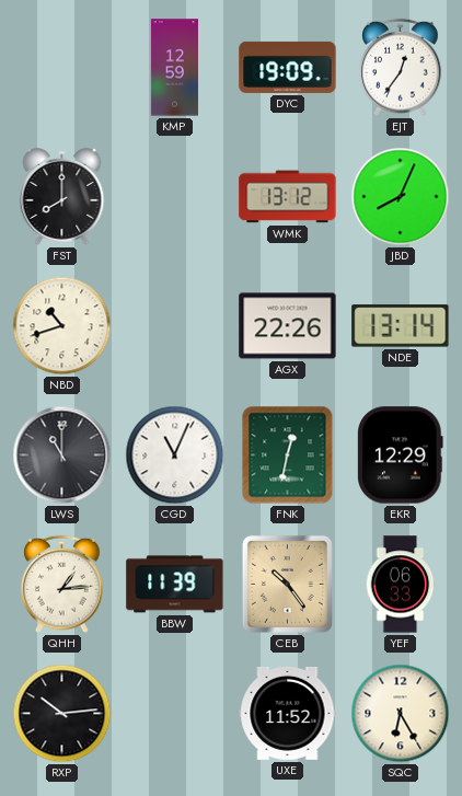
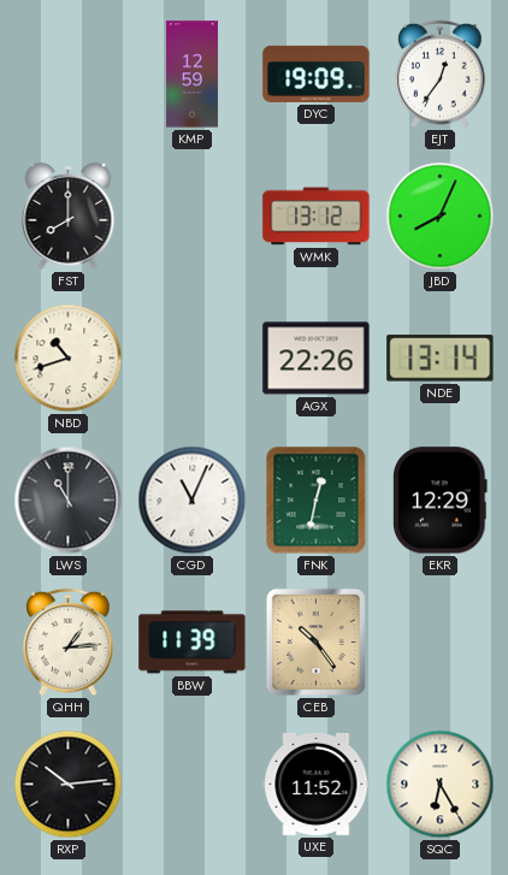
YEF: 06:33 -> none
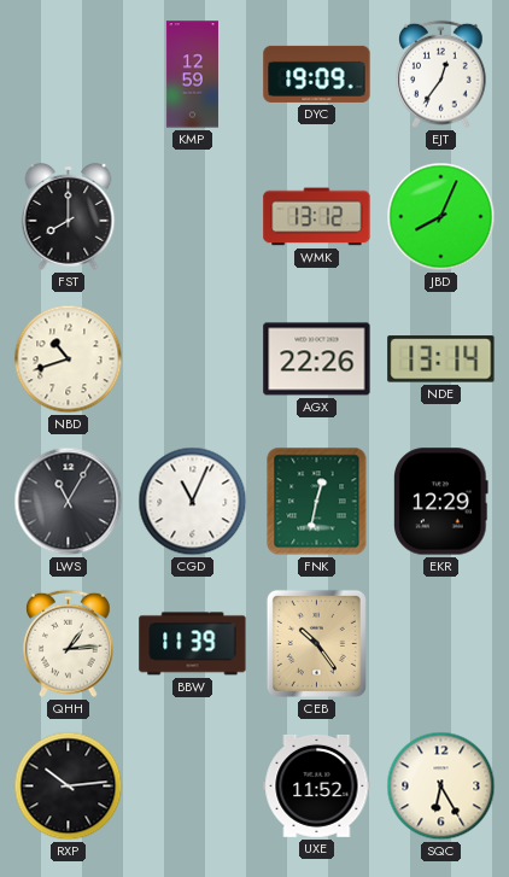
LWS: 11:00 -> 11:05
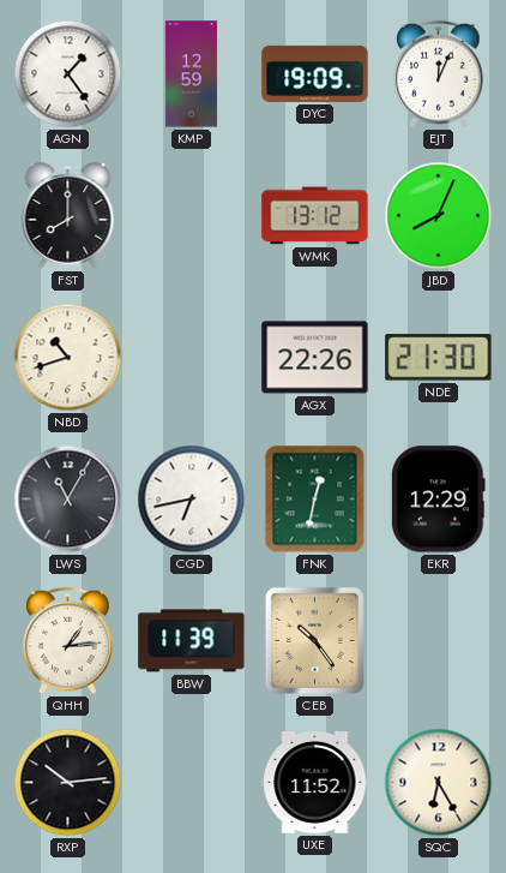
AGN: none -> 1:24
EJT: 12:36 -> 12:04
NDE: 13:14 -> 21:30
CGD: 11:04 -> 6:43
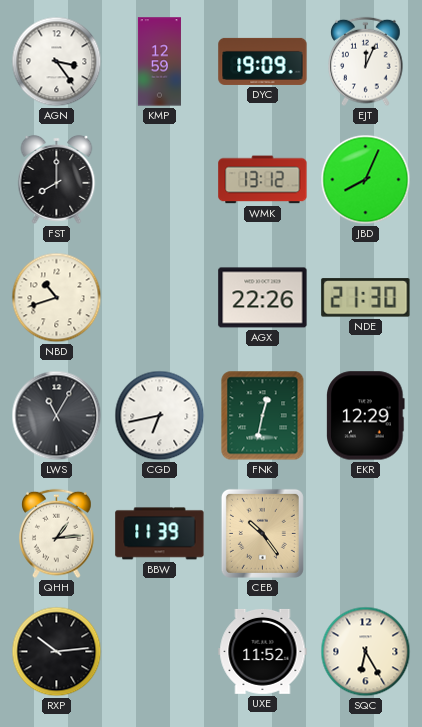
AGN: 1:24 -> 3:24
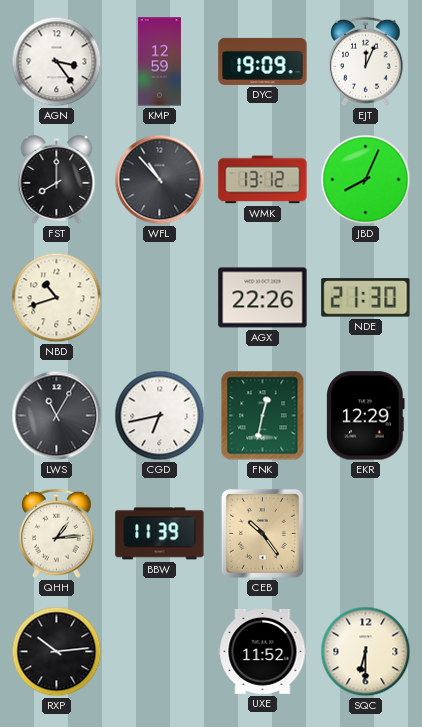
WFL: none -> 10:53
SQC: 6:25 -> 6:30
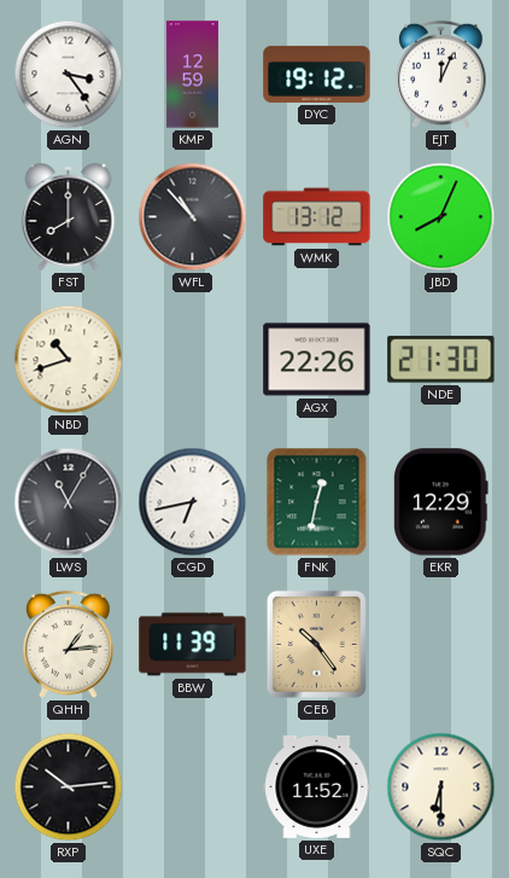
DYC: 19:09 -> 19:12
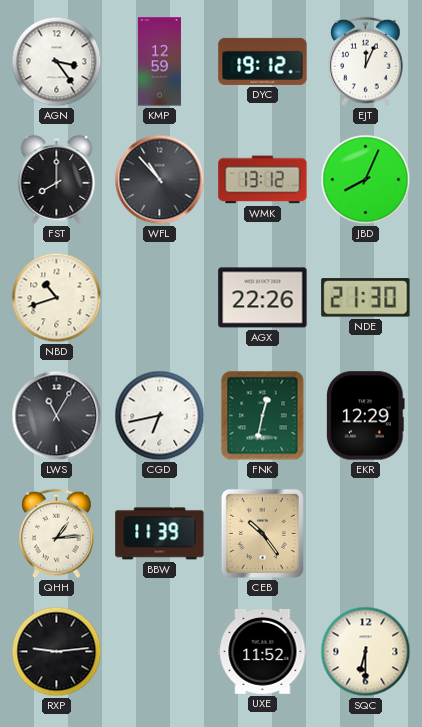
RXP: 10:14 -> 9:14
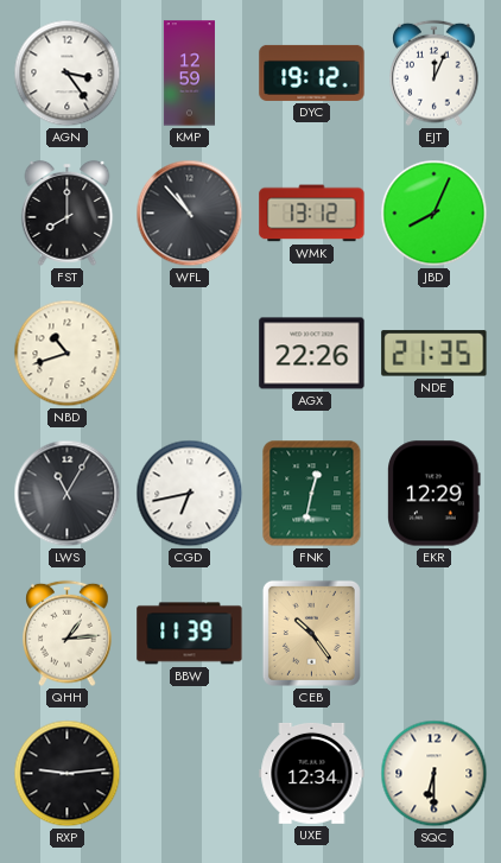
NDE: 21:30 -> 21:35
UXE: 11:52 -> 12:34
